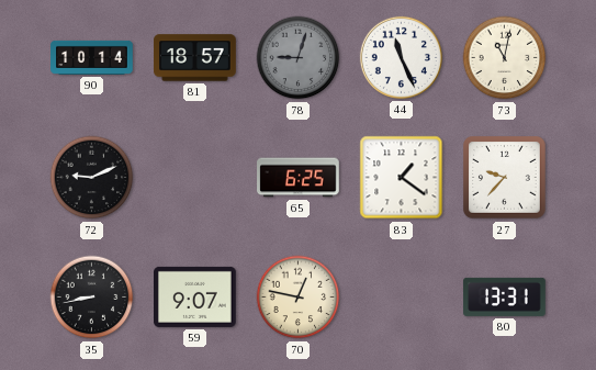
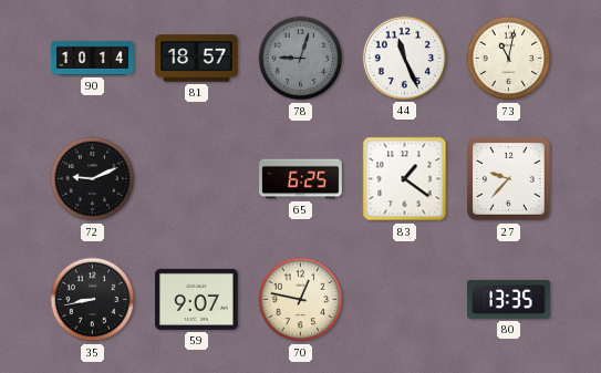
80: 13:31 -> 13:35
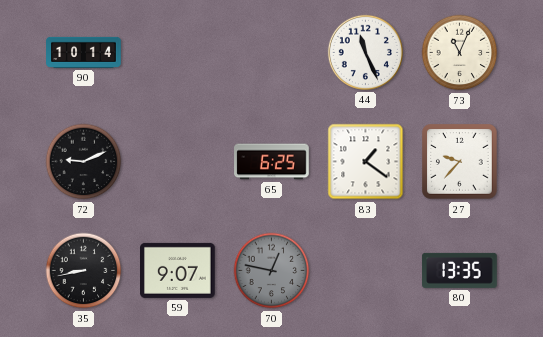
81: 18:57 -> none
78: 9:03 -> none
73: 11:02 -> 11:04
70 dial: cream -> grey
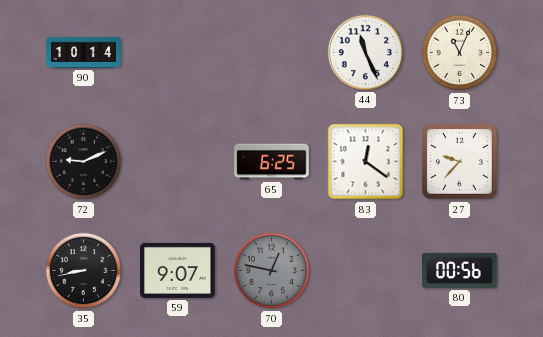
83: 1:21 -> 12:21
80: 13:35 -> 00:56
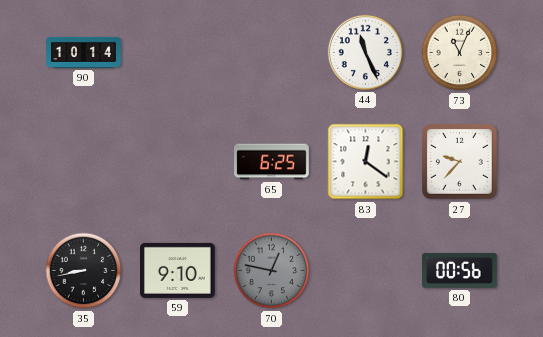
72: 9:11 -> none
59: 9:07 -> 9:10
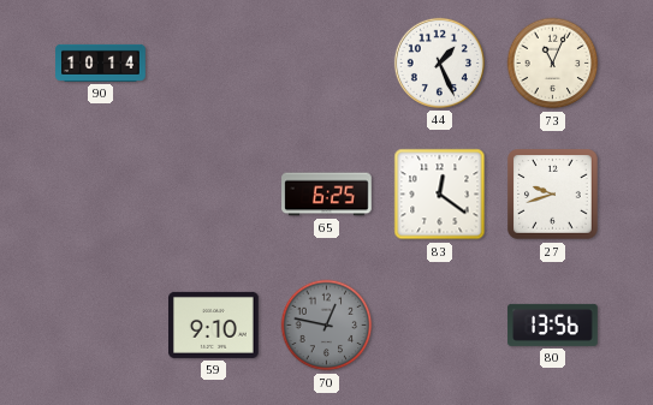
44: 11:26 -> 1:26
27: 9:37 -> 9:42
35: 8:43 -> none
80: 00:56 -> 13:56
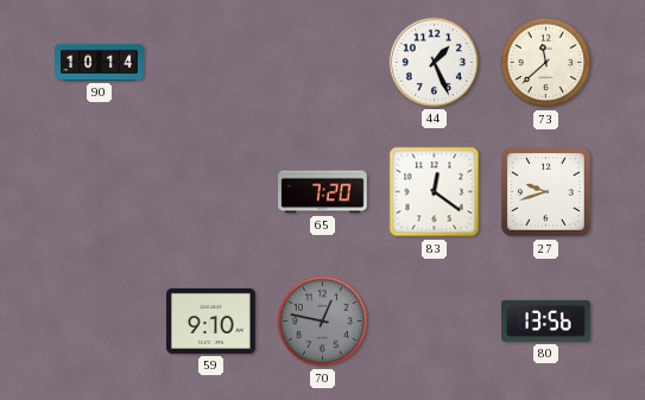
73: 11:04 -> 11:38
65: 6:25 -> 7:20
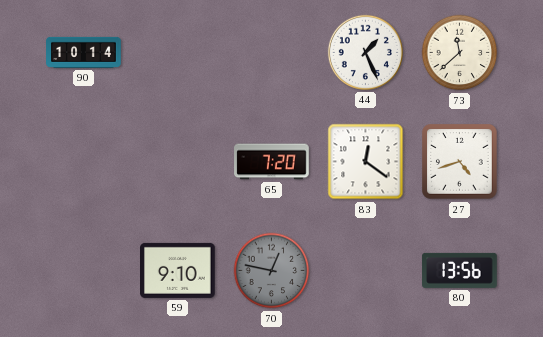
27: 9:42 -> 4:42
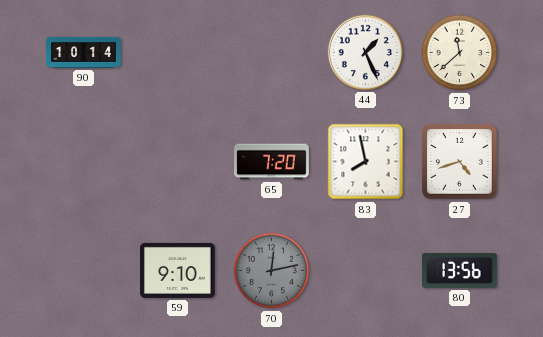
83: 12:21 -> 7:58
70: 12:47 -> 12:13
